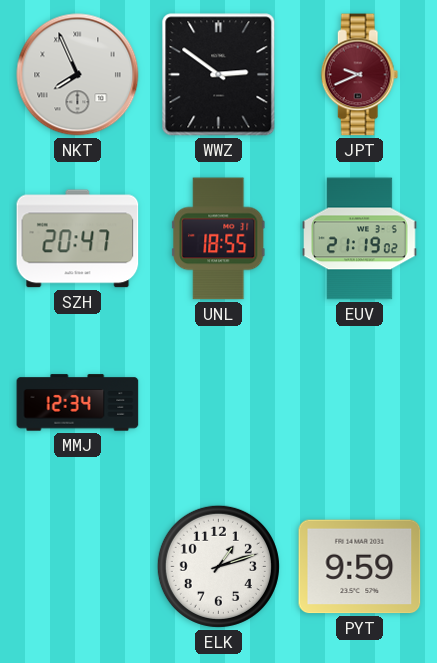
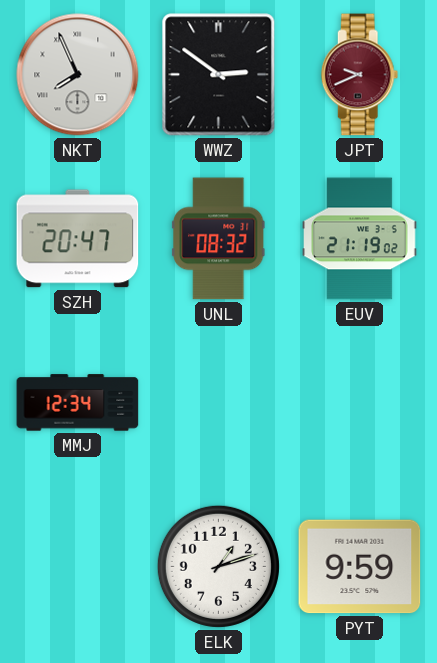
UNL: 18:55 -> 08:32
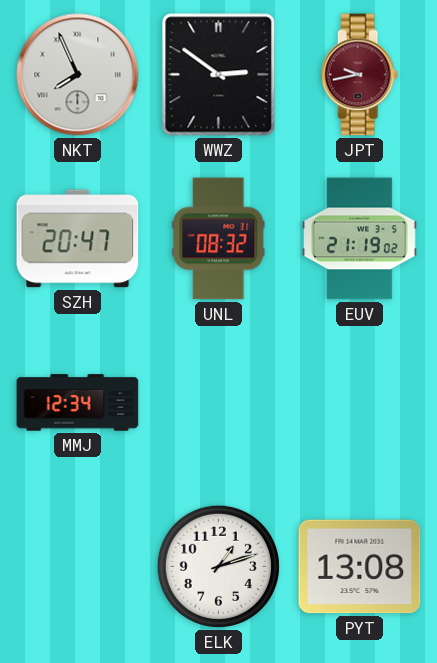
JPT: 9:41 -> 9:43
PYT: 9:59 -> 13:08
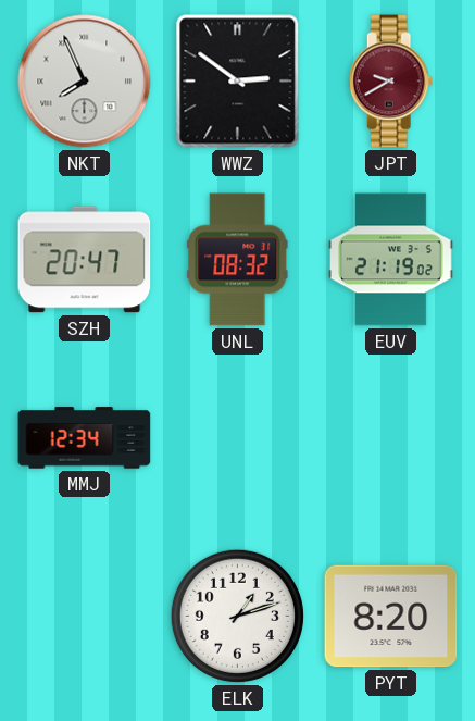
JPT: 9:43 -> 9:40
PYT: 13:08 -> 8:20
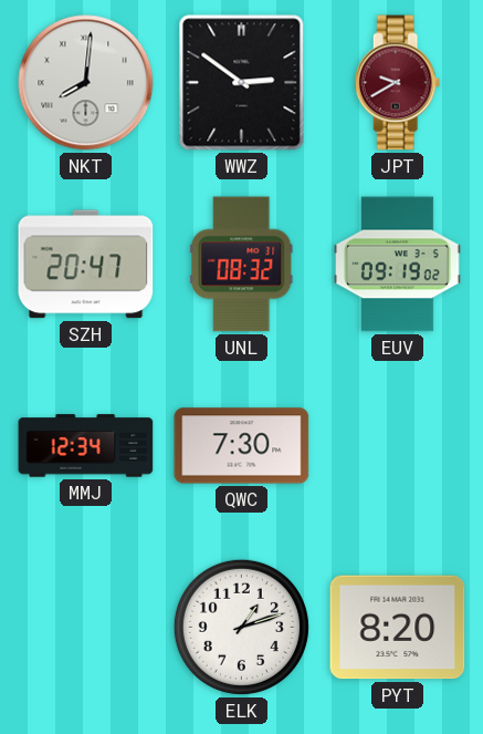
NKT: 7:56 -> 8:01
EUV: 21:19 -> 09:19
QWC: none -> 7:30
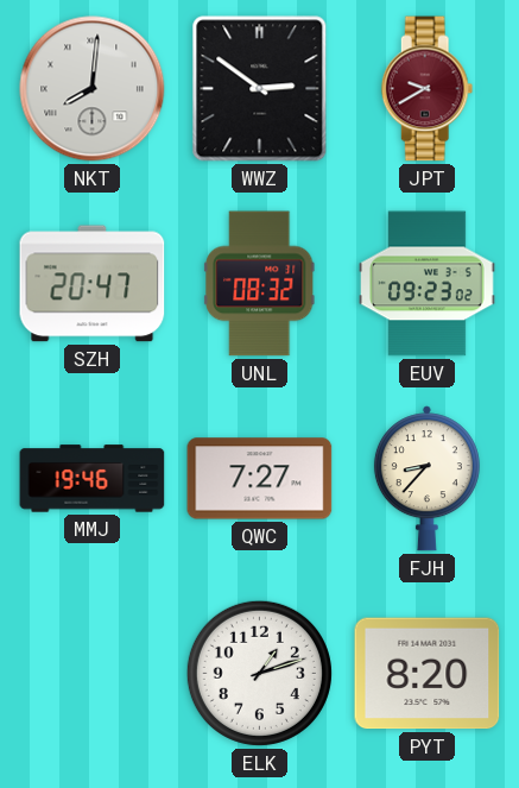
EUV: 09:19 -> 09:23
MMJ: 12:34 -> 19:46
QWC: 7:30 -> 7:27
FJH: none -> 8:37
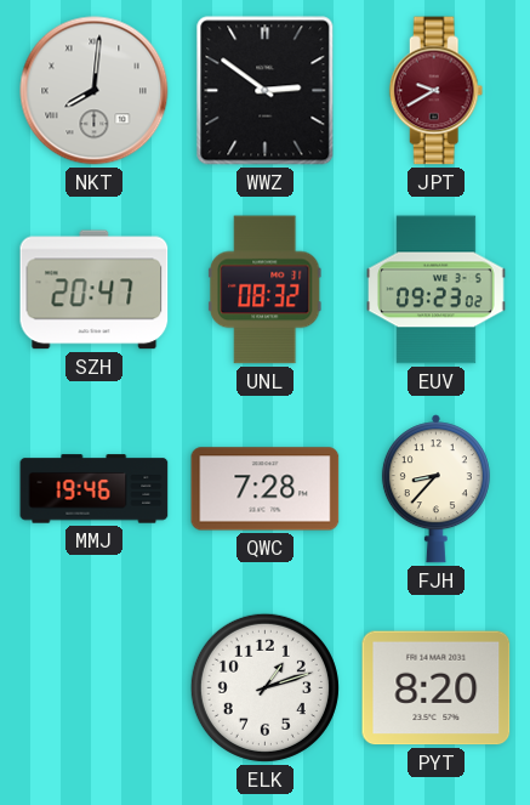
QWC: 7:27 -> 7:28
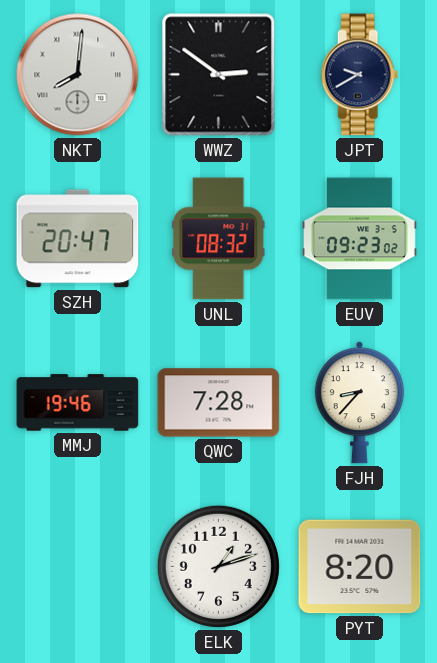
JPT dial: burgundy -> navy
